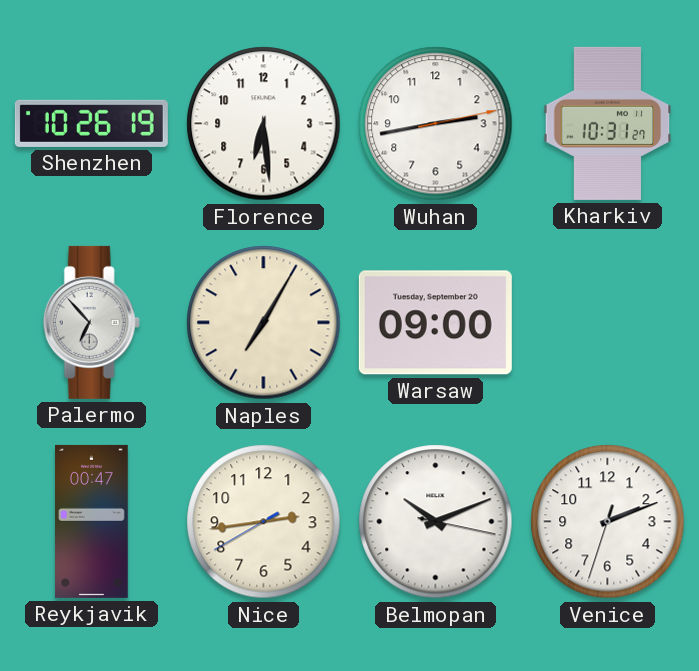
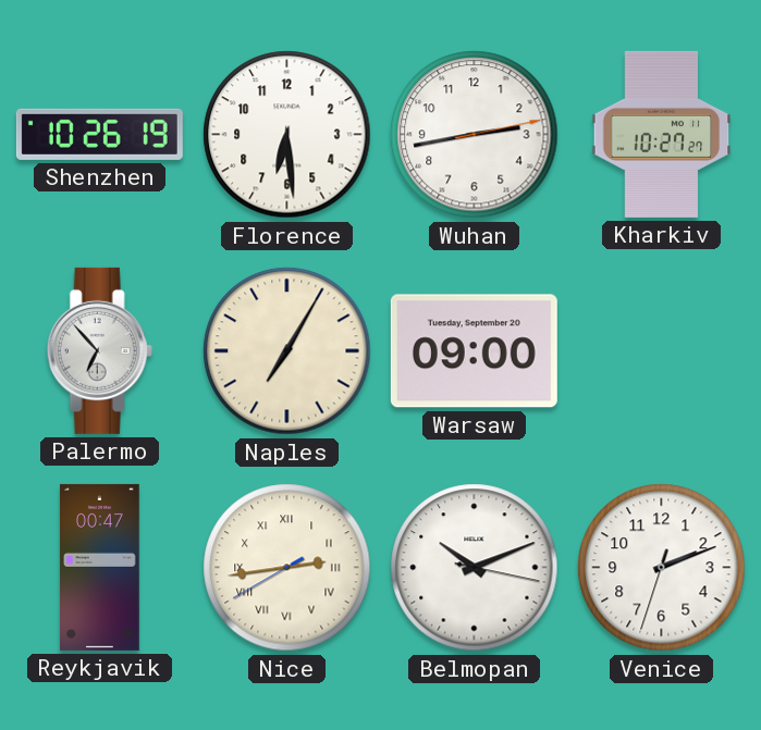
Kharkiv: 10:31 -> 10:27
Nice numerals: Arabic -> Roman
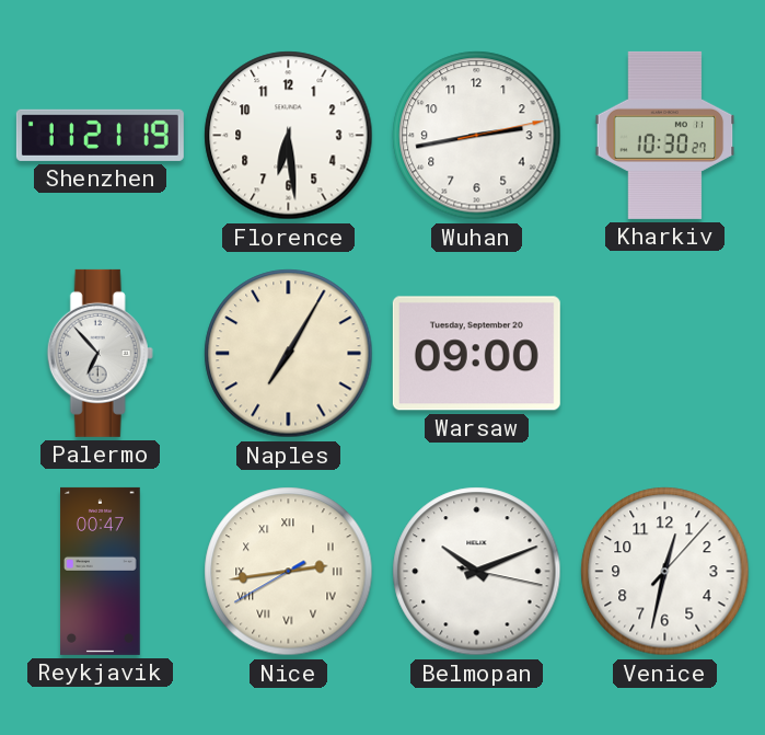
Shenzhen: 10:26 -> 11:21
Kharkiv: 10:27 -> 10:30
Venice: 2:11 -> 12:32
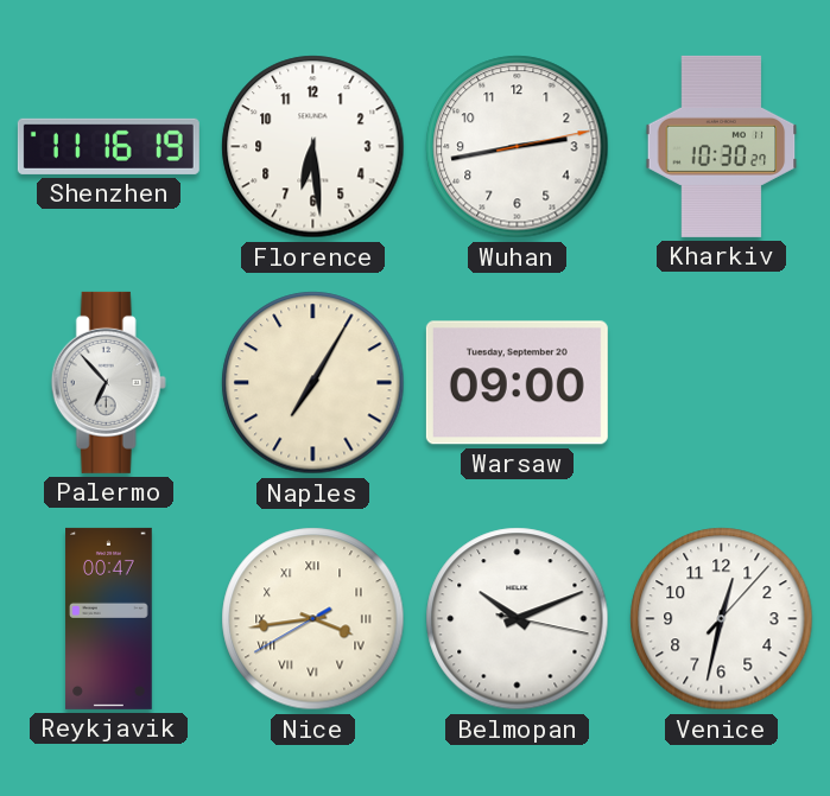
Shenzhen: 11:21 -> 11:16
Nice: 2:43 -> 3:43
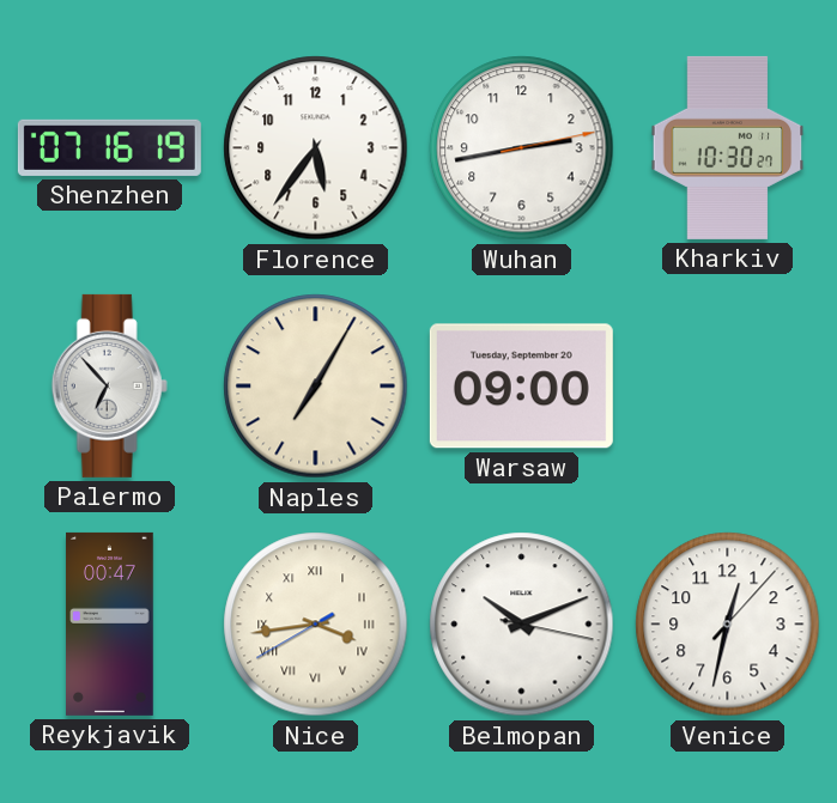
Shenzhen: 11:16 -> 07:16
Florence: 6:29 -> 5:36
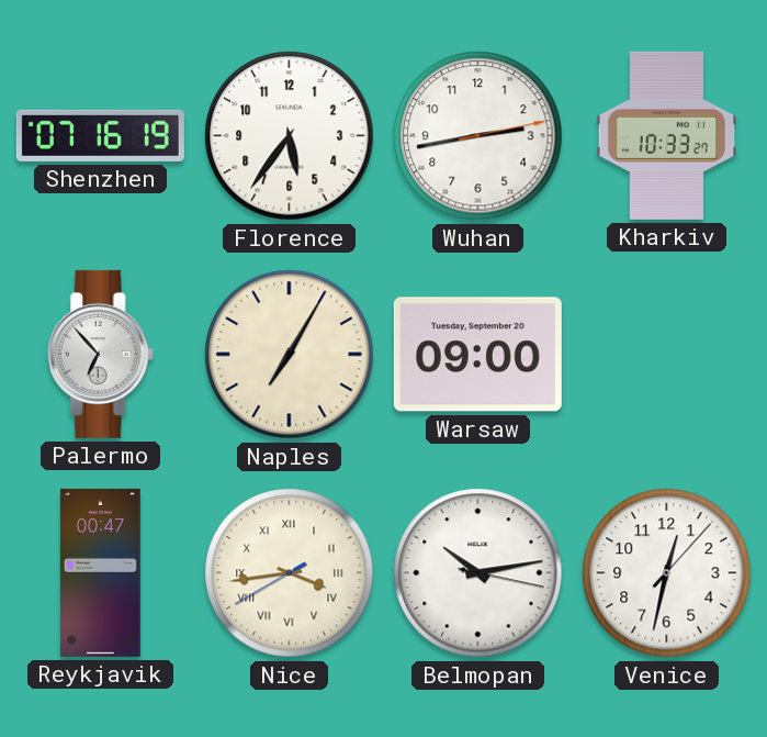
Kharkiv: 10:30 -> 10:33
Belmopan: 10:11 -> 10:13
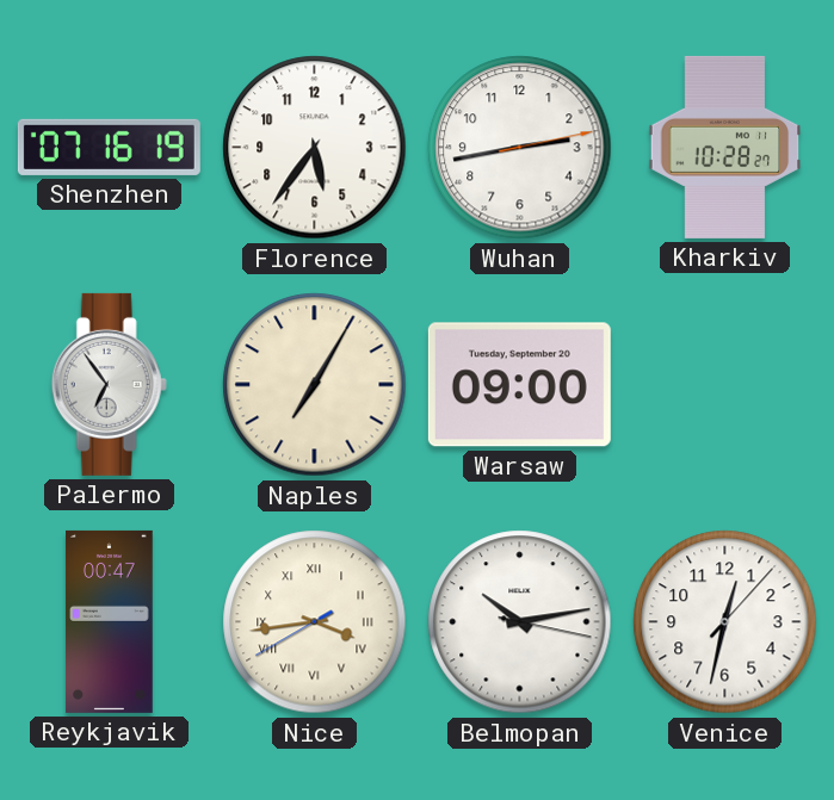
Kharkiv: 10:33 -> 10:28
Palermo: 6:53 -> 6:54
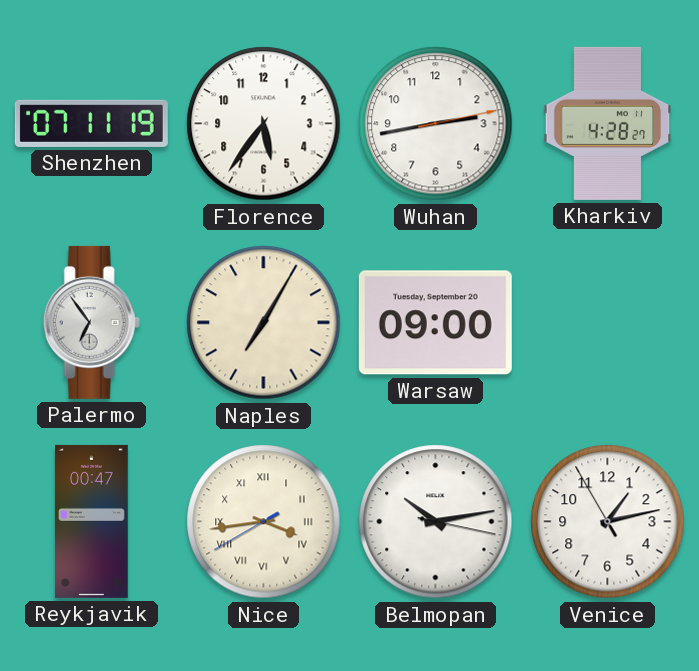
Shenzhen: 07:16 -> 07:11
Kharkiv: 10:28 -> 4:28
Venice: 12:32 -> 1:12
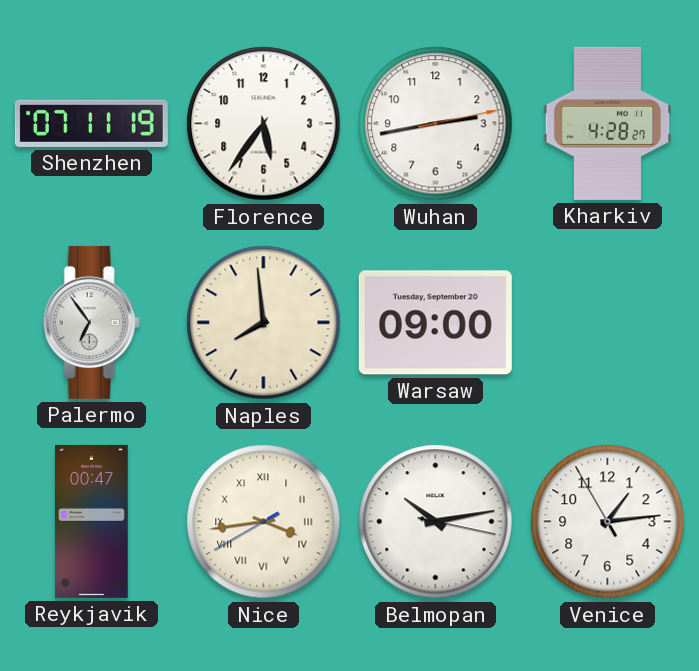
Naples: 7:05 -> 7:59
Venice: 1:12 -> 1:13
